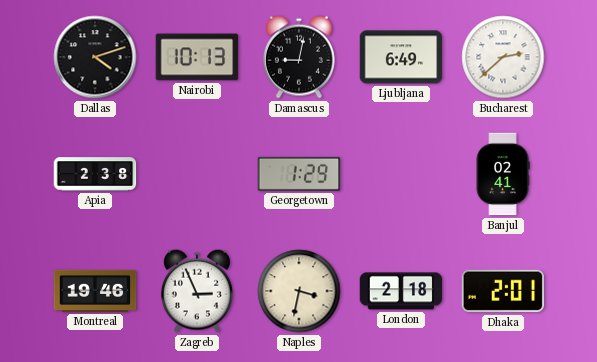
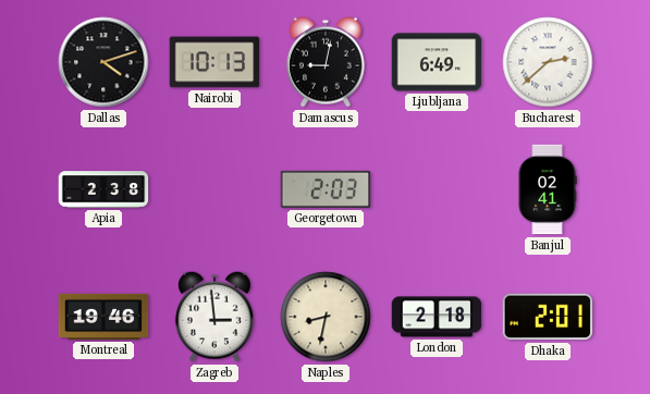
Georgetown: 1:29 -> 2:03
Zagreb: 2:56 -> 2:59
Naples: 3:32 -> 8:32
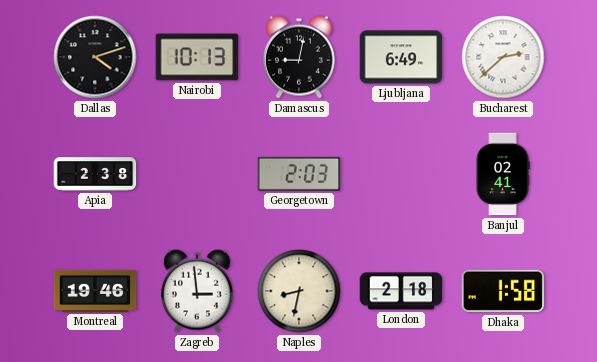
Dhaka: 2:01 -> 1:58
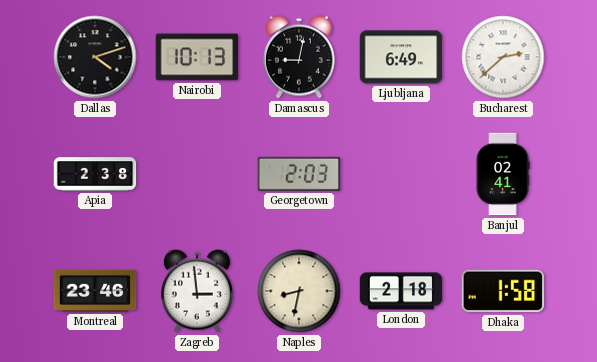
Montreal: 19:46 -> 23:46
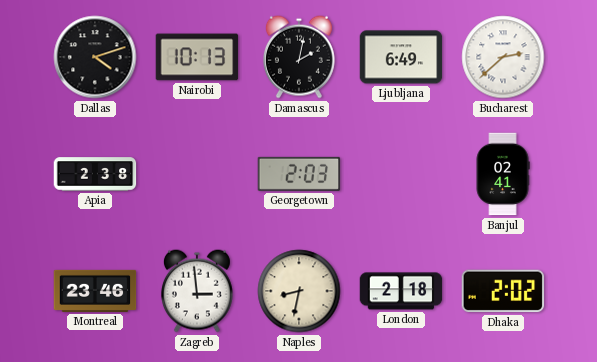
Damascus: 9:02 -> 2:02
Dhaka: 1:58 -> 2:02
